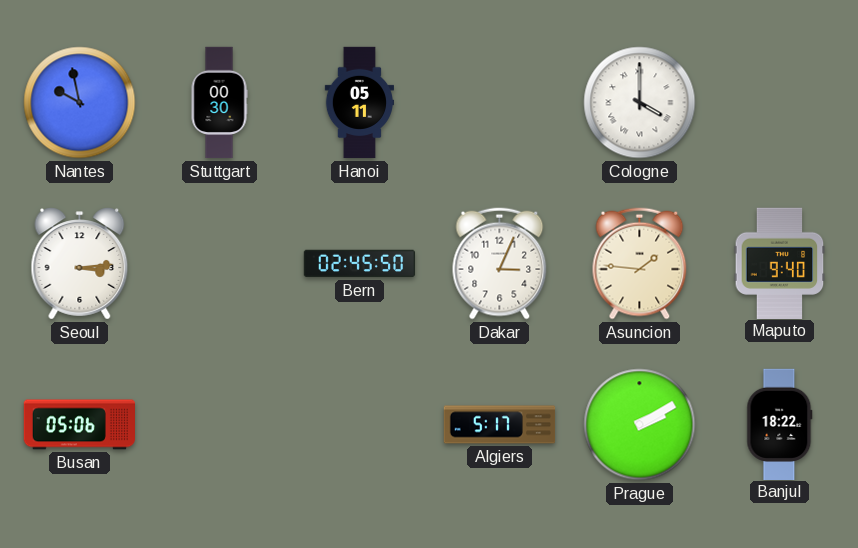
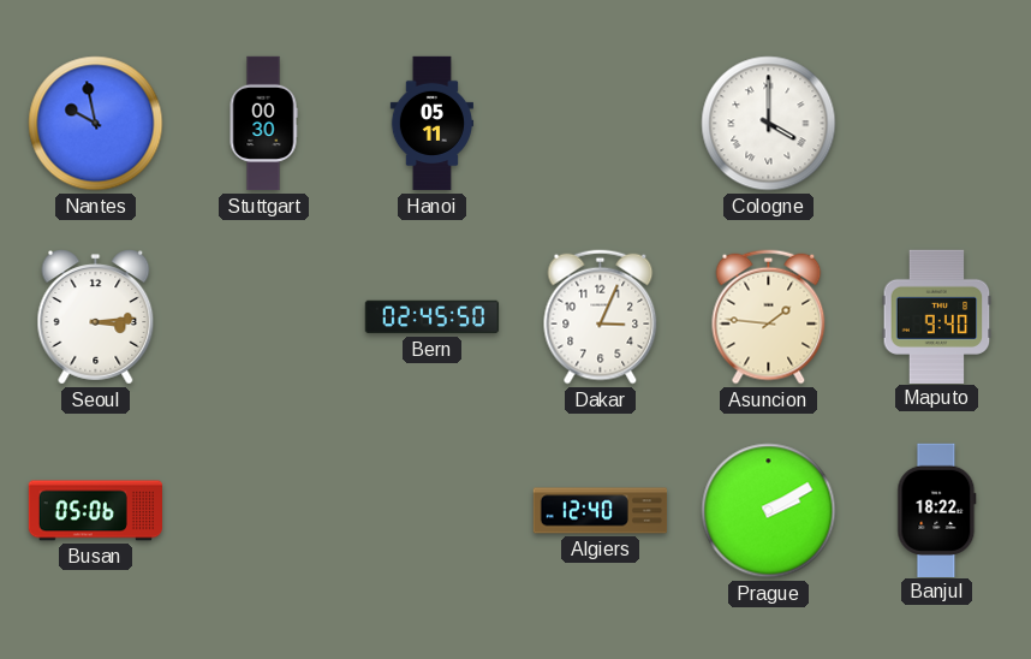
Algiers: 5:17 -> 12:40
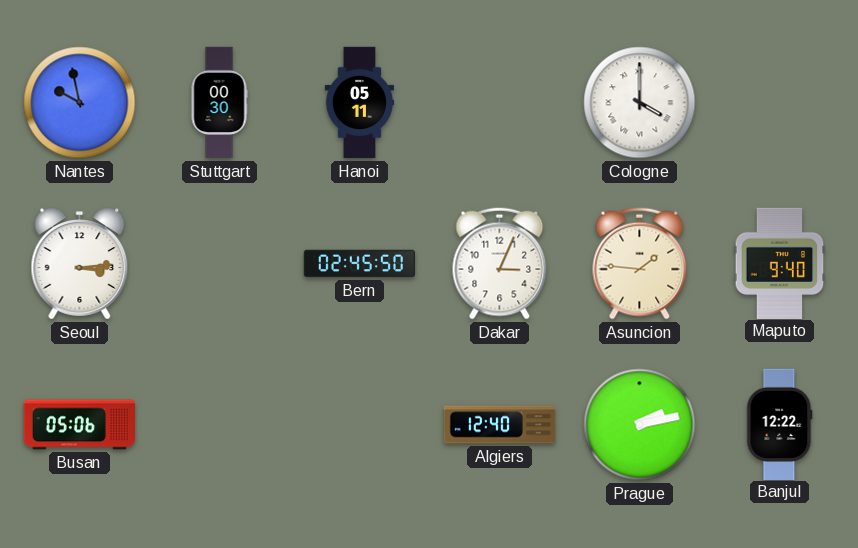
Prague: 2:10 -> 2:13
Banjul: 18:22 -> 12:22
